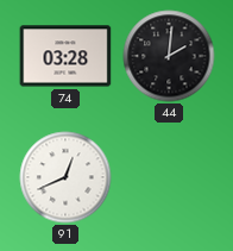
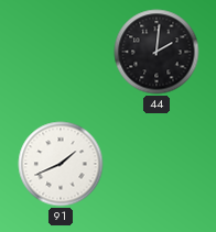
74: 03:28 -> none
91: 12:41 -> 1:41
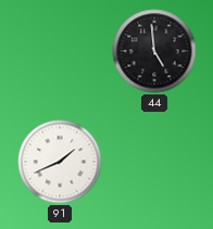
44: 2:01 -> 4:59
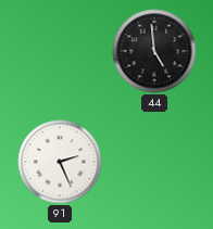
91: 1:41 -> 2:26
